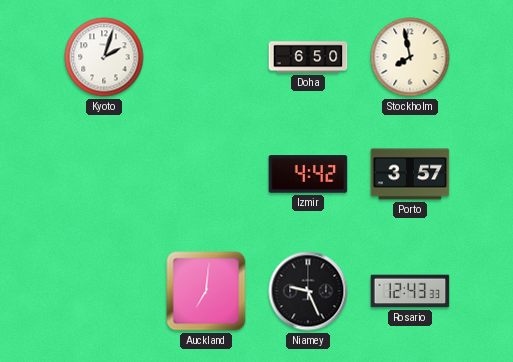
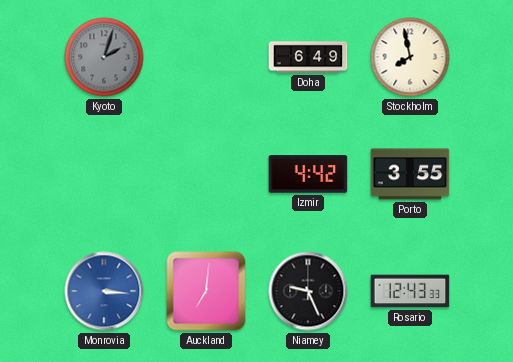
Kyoto dial: white -> grey
Doha: 6:50 -> 6:49
Porto: 3:57 -> 3:55
Monrovia: none -> 3:16
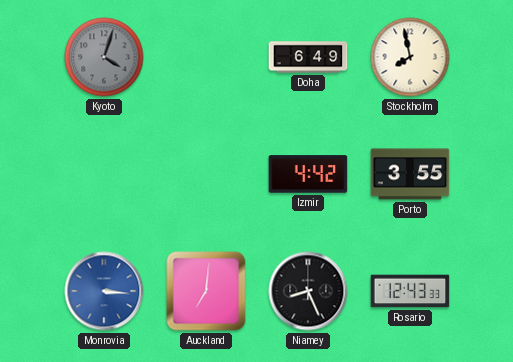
Kyoto: 2:03 -> 4:03
Niamey: 9:26 -> 8:26
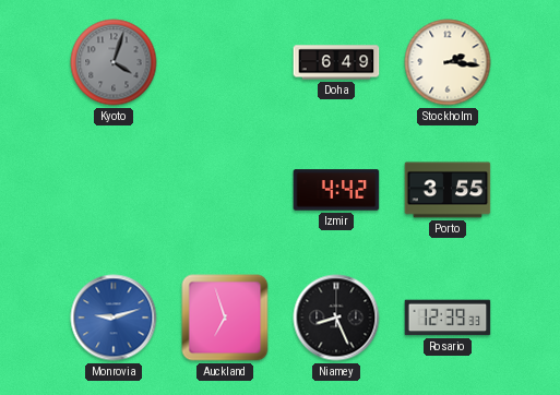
Stockholm: 7:58 -> 2:16
Monrovia: 3:16 -> 9:12
Auckland: 7:01 -> 6:57
Rosario: 12:43 -> 12:39
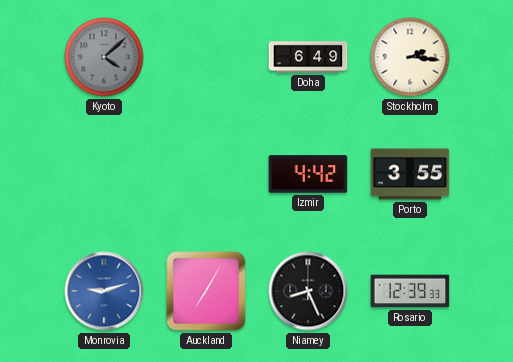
Kyoto: 4:03 -> 4:08
Auckland: 6:57 -> 7:05
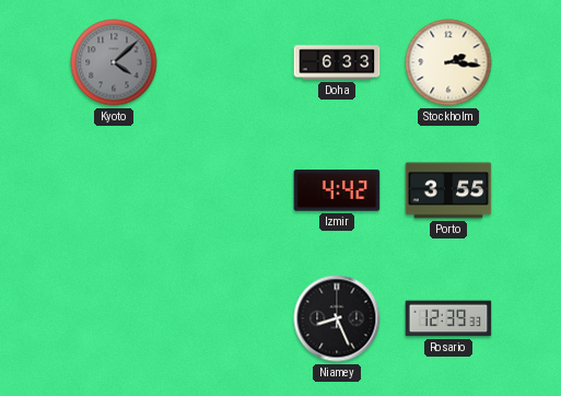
Doha: 6:49 -> 6:33
Monrovia: 9:12 -> none
Auckland: 7:05 -> none
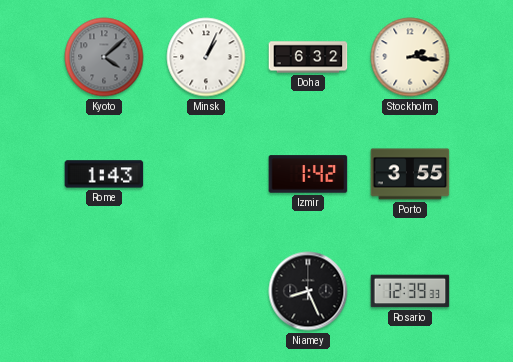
Minsk: none -> 1:04
Doha: 6:33 -> 6:32
Rome: none -> 1:43
Izmir: 4:42 -> 1:42
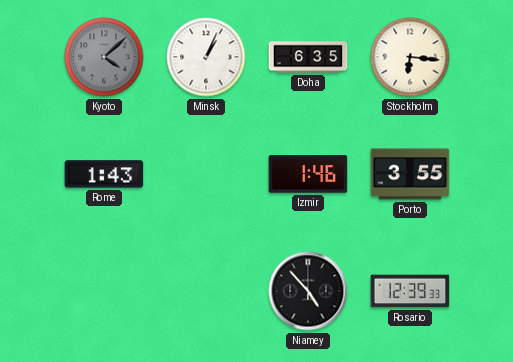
Doha: 6:32 -> 6:35
Stockholm: 2:16 -> 6:16
Izmir: 1:42 -> 1:46
Niamey: 8:26 -> 4:53
